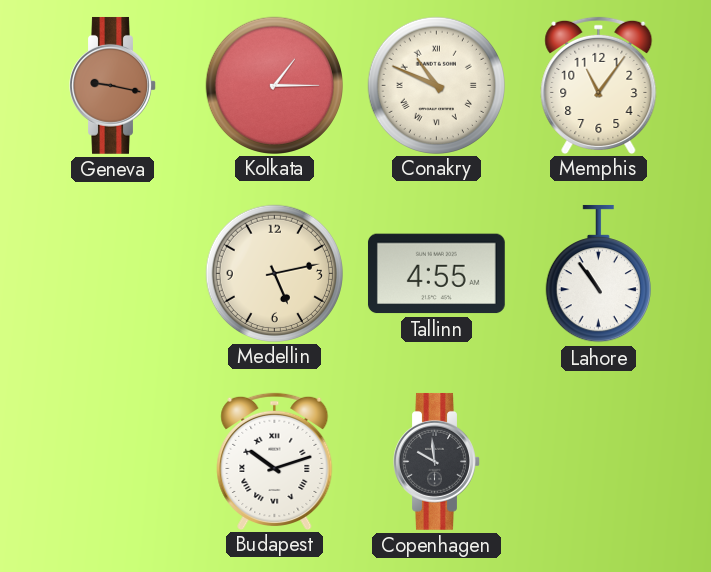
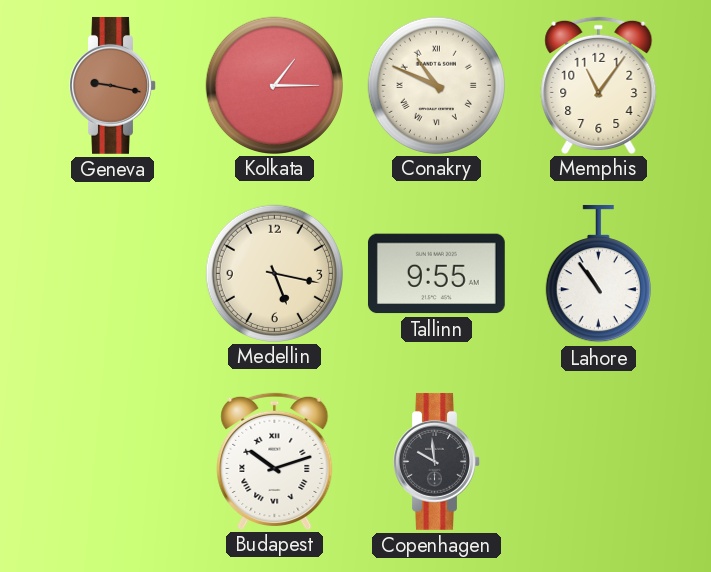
Medellin: 5:13 -> 5:17
Tallinn: 4:55 -> 9:55
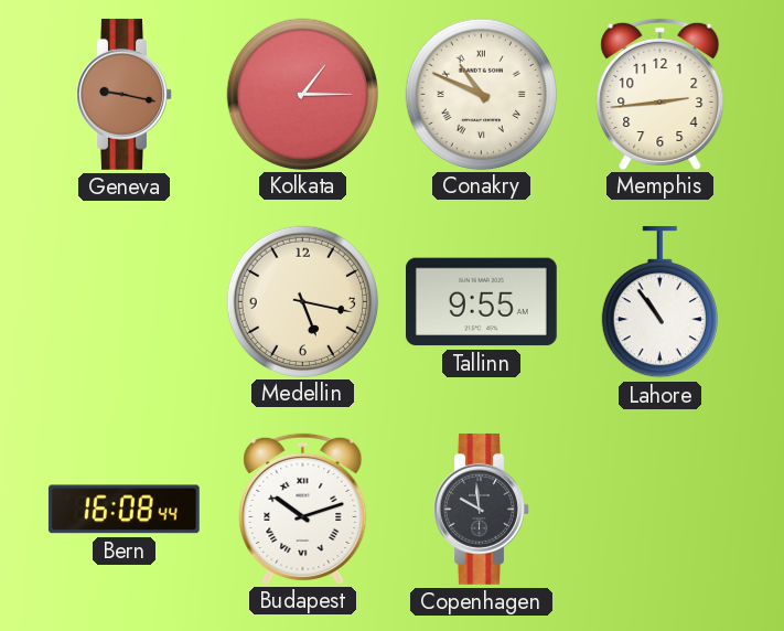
Memphis: 11:06 -> 2:44
Bern: none -> 16:08
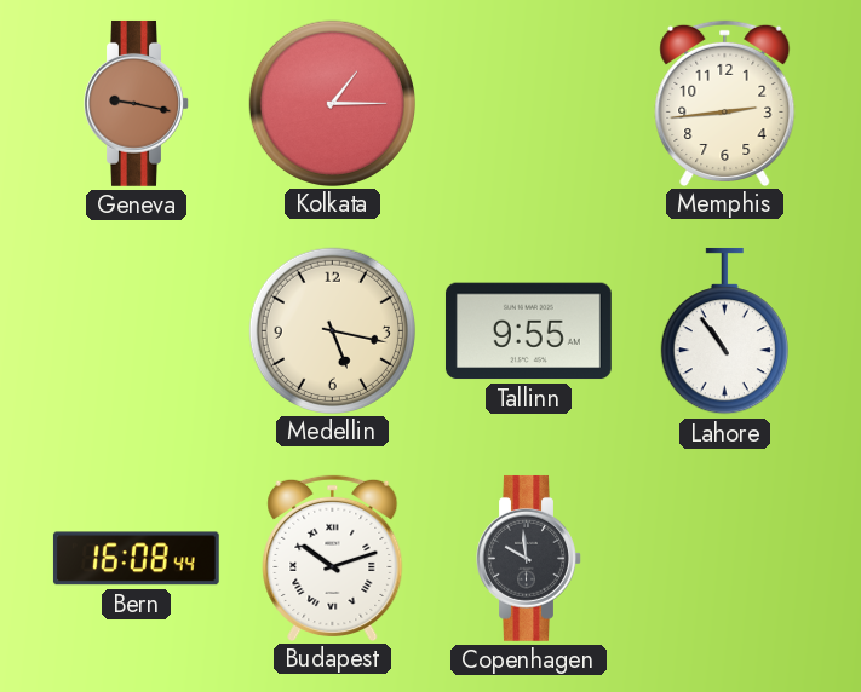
Conakry: 10:49 -> none
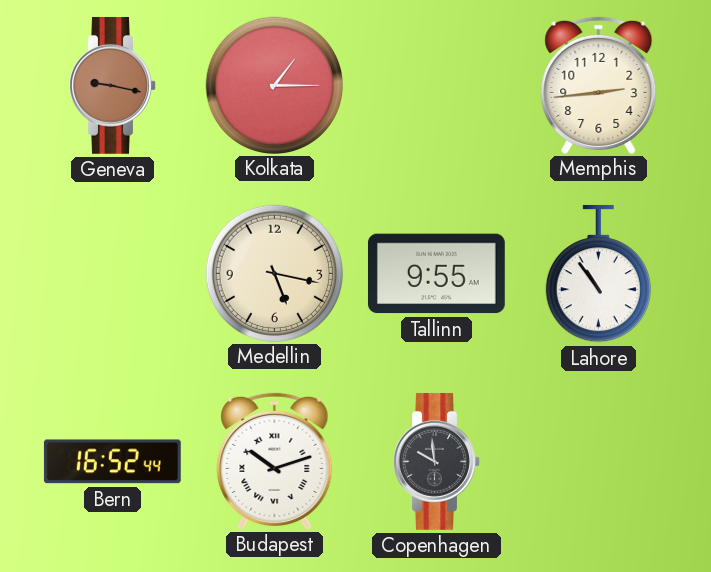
Bern: 16:08 -> 16:52
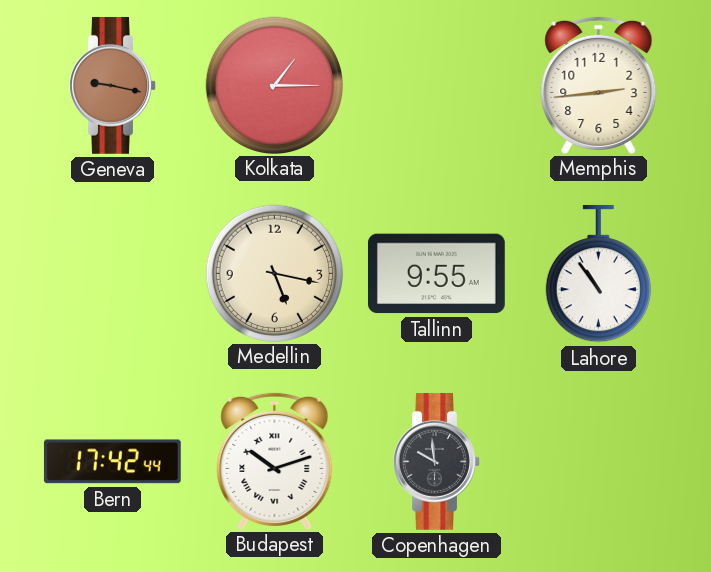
Bern: 16:52 -> 17:42
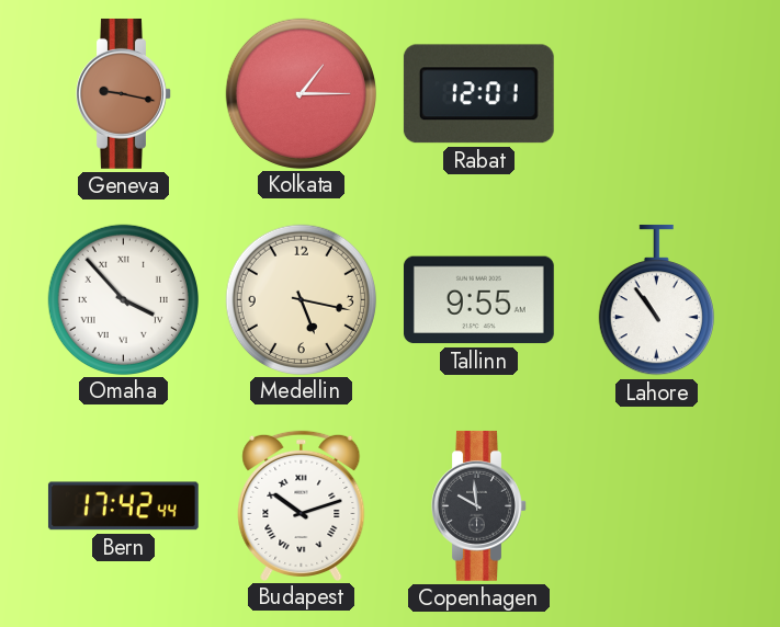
Rabat: none -> 12:01
Memphis: 2:44 -> none
Omaha: none -> 3:53
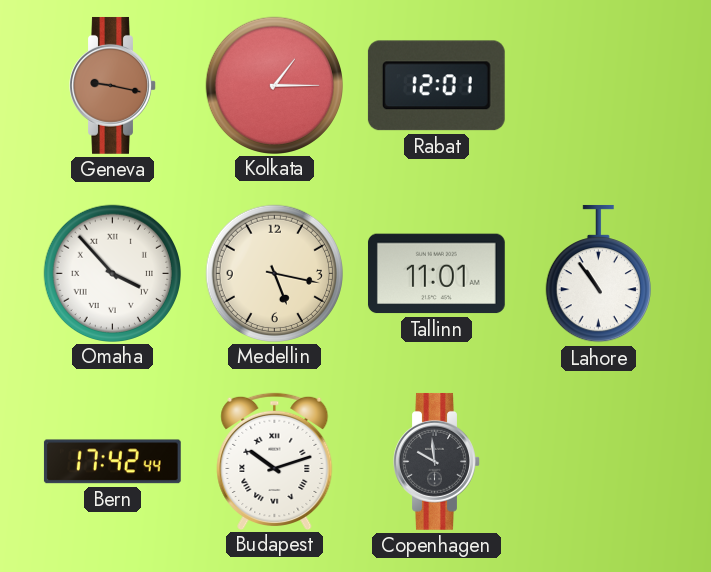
Tallinn: 9:55 -> 11:01
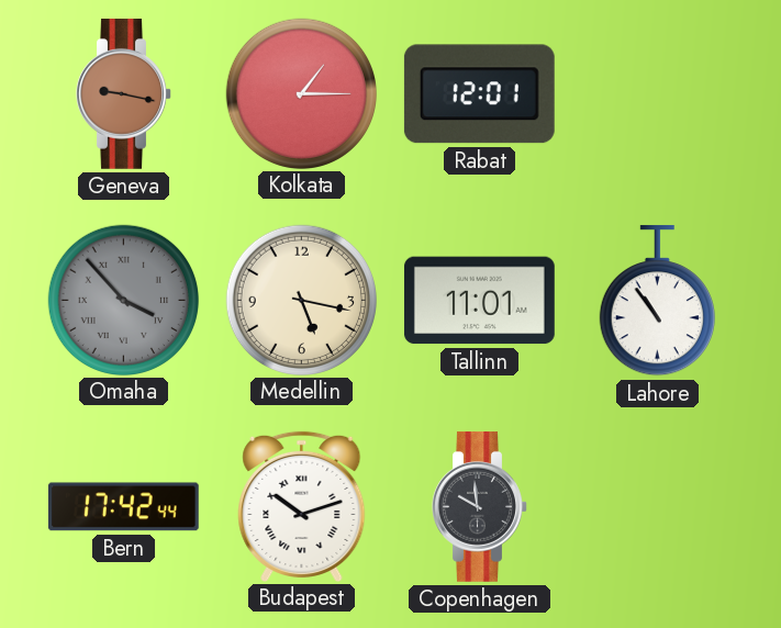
Omaha dial: white -> grey
